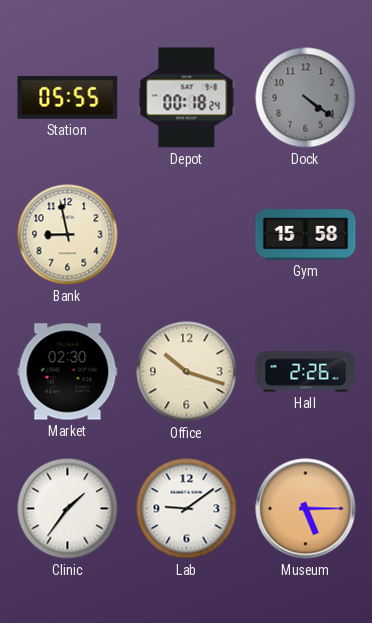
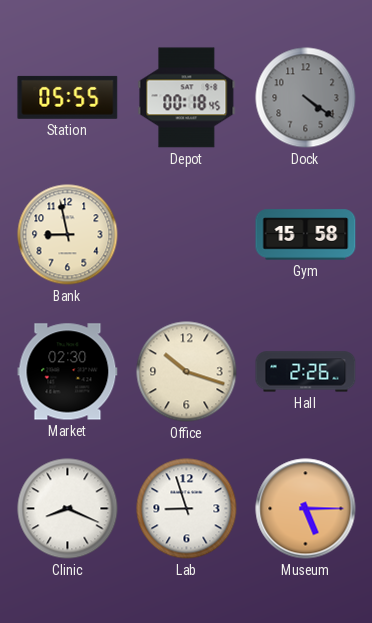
Depot: 00:18:24 -> 00:18:45
Clinic: 1:36 -> 8:19
Lab: 9:09 -> 8:57
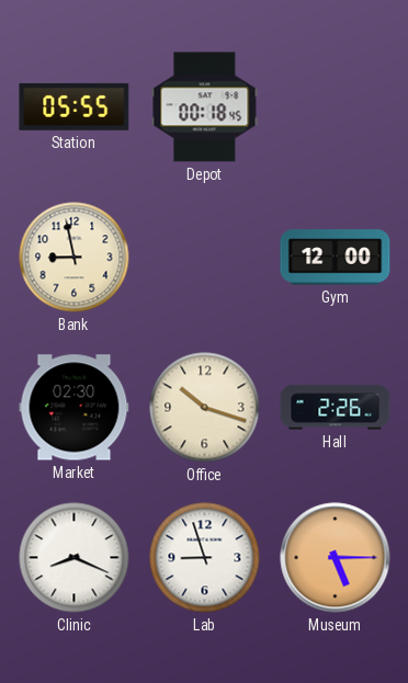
Dock: 4:21 -> none
Gym: 15:58 -> 12:00
